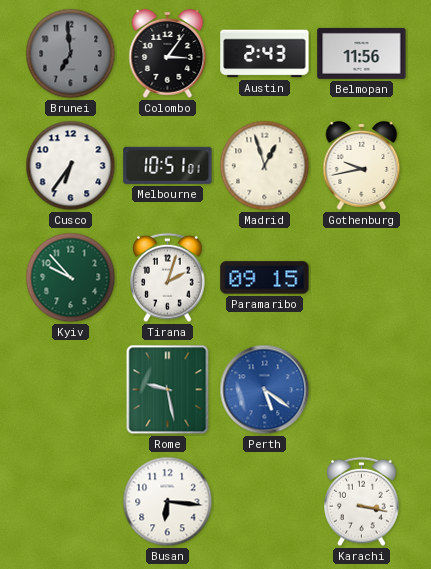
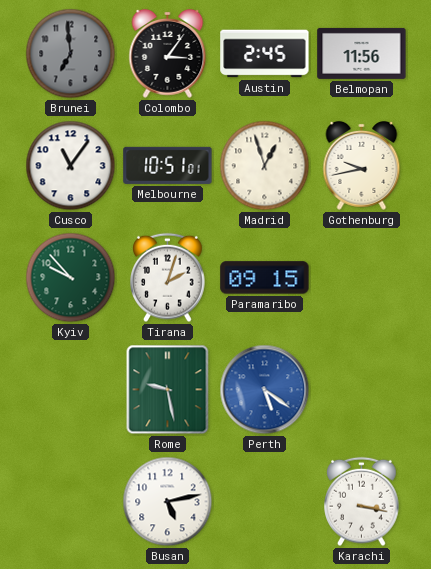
Austin: 2:43 -> 2:45
Cusco: 6:36 -> 11:06
Busan: 6:16 -> 5:13
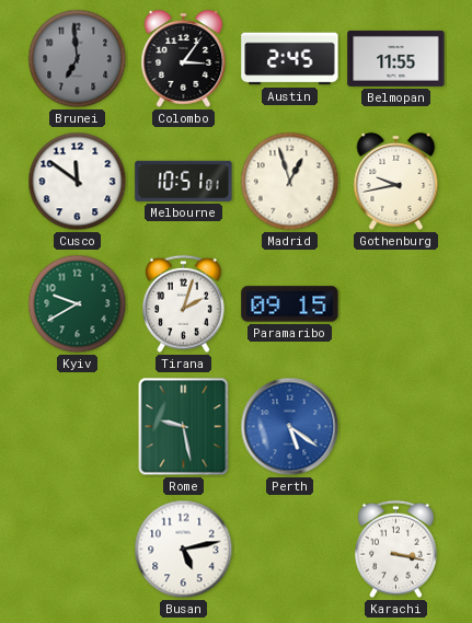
Belmopan: 11:56 -> 11:55
Cusco: 11:06 -> 11:51
Kyiv: 9:53 -> 9:40
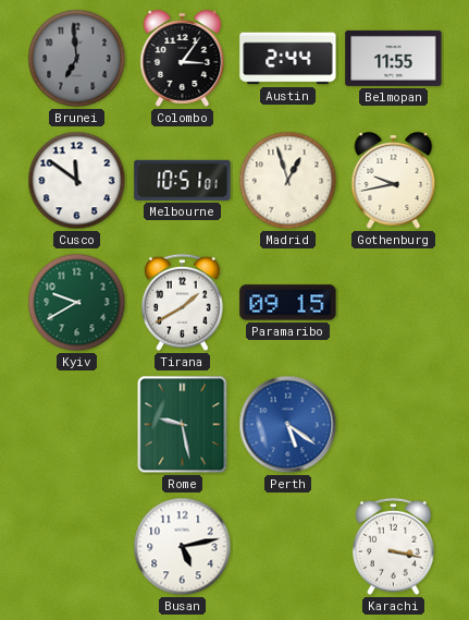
Austin: 2:45 -> 2:44
Tirana: 2:03 -> 1:40
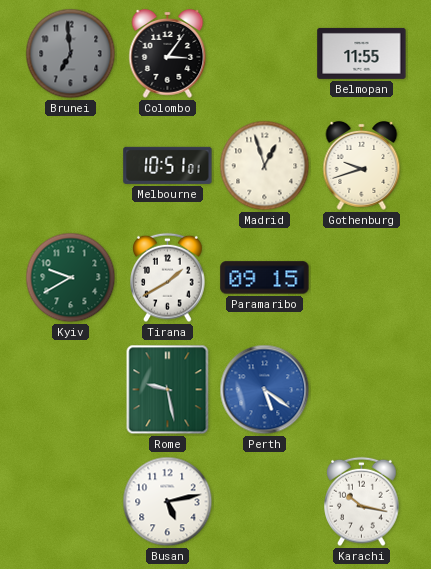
Austin: 2:44 -> none
Cusco: 11:51 -> none
Gothenburg: 9:43 -> 9:42
Karachi: 3:17 -> 10:17
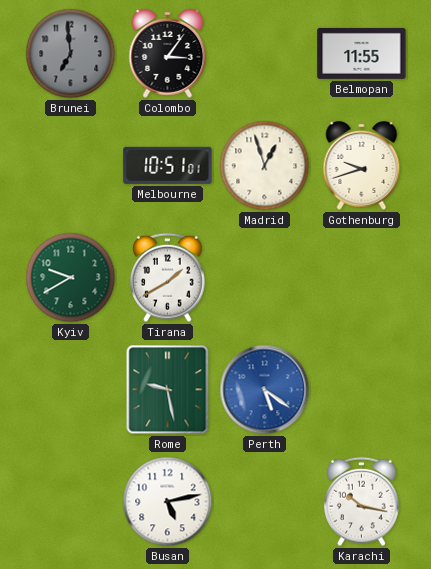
Paramaribo: 09:15 -> none
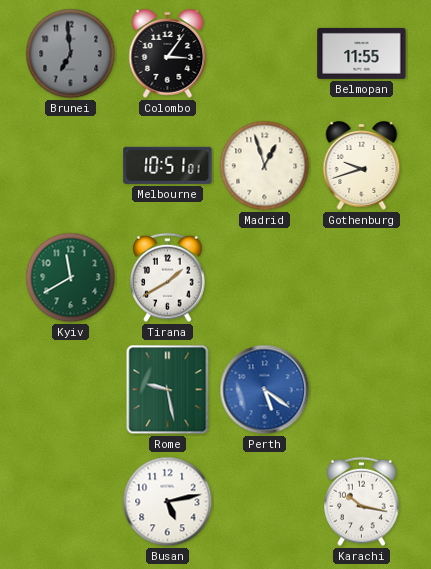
Kyiv: 9:40 -> 11:40
